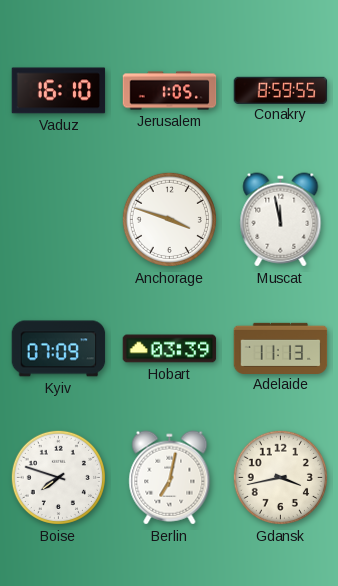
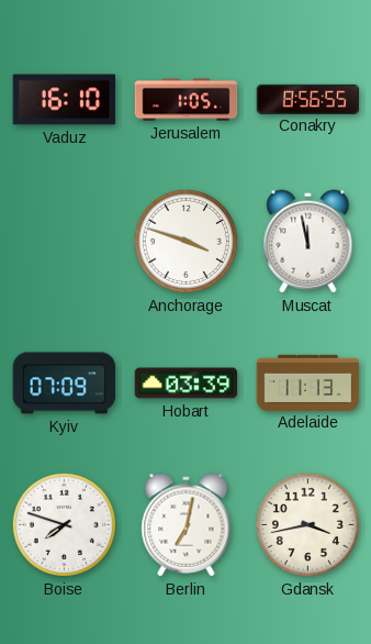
Conakry: 8:59 -> 8:56
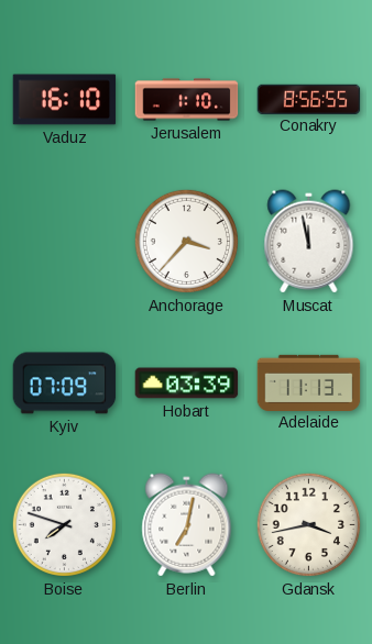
Jerusalem: 1:05 -> 1:10
Anchorage: 3:48 -> 3:37
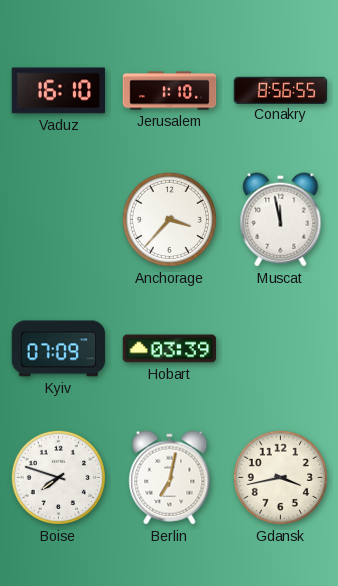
Adelaide: 11:13 -> none
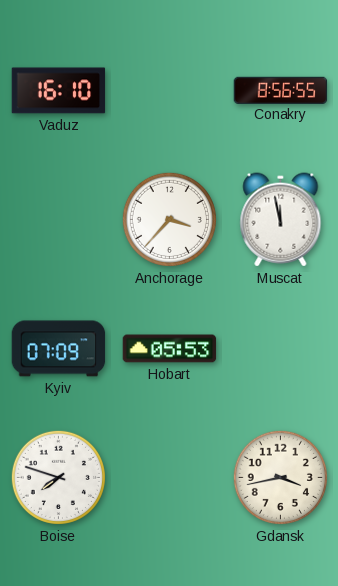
Jerusalem: 1:10 -> none
Hobart: 03:39 -> 05:53
Berlin: 7:02 -> none
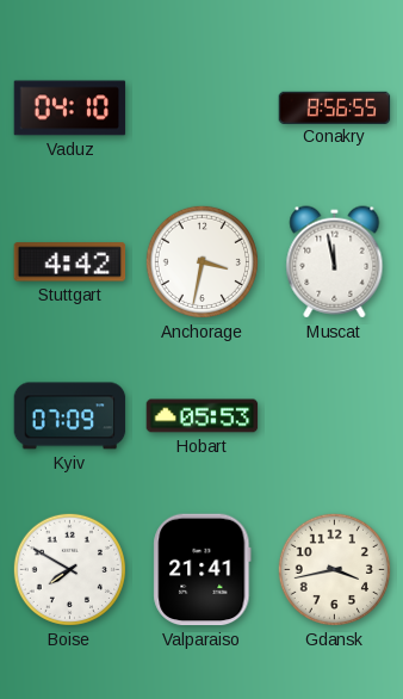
Vaduz: 16:10 -> 04:10
Stuttgart: none -> 4:42
Anchorage: 3:37 -> 3:32
Boise: 7:48 -> 7:50
Valparaiso: none -> 21:41
